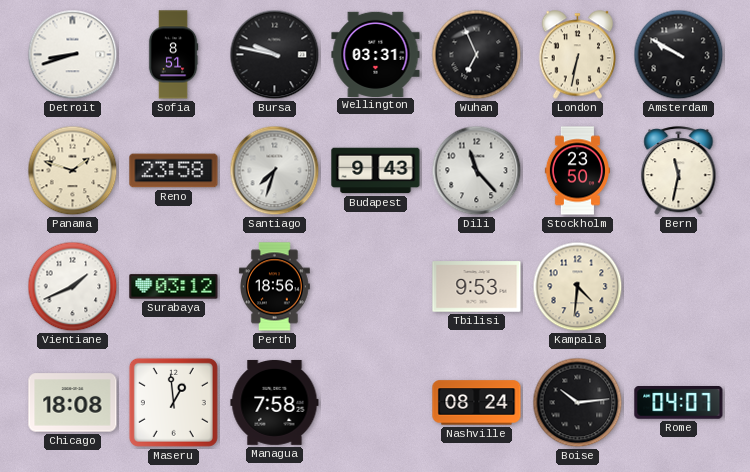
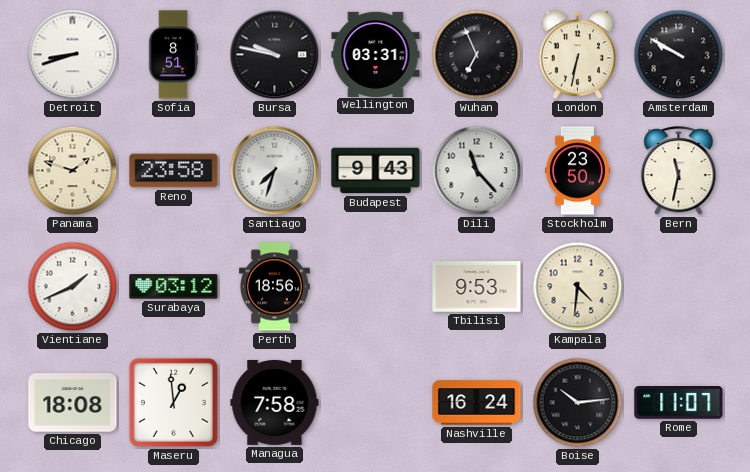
Nashville: 08:24 -> 16:24
Rome: 04:07 -> 11:07
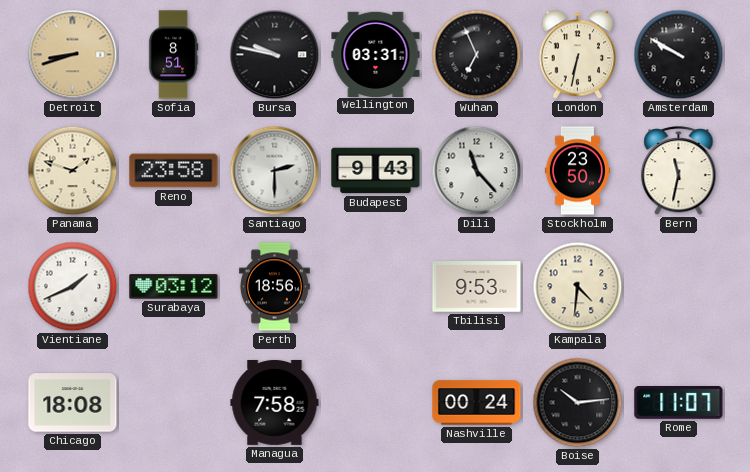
Detroit dial: white -> champagne
Santiago: 7:33 -> 2:30
Maseru: 12:59 -> none
Nashville: 16:24 -> 00:24
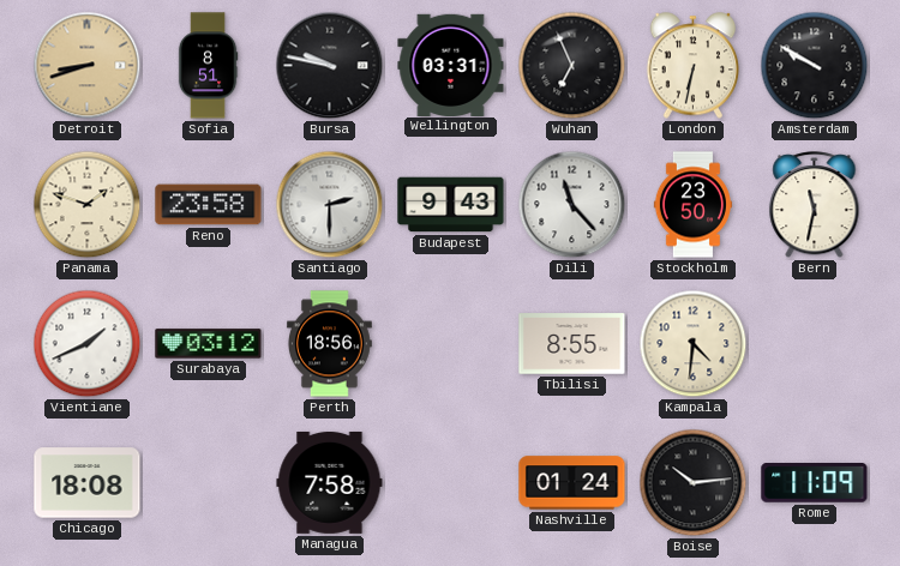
Tbilisi: 9:53 -> 8:55
Nashville: 00:24 -> 01:24
Rome: 11:07 -> 11:09
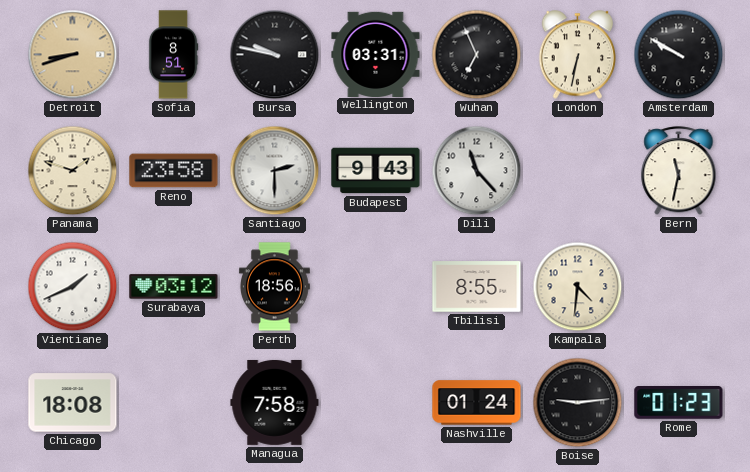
Stockholm: 23:50 -> none
Boise: 10:14 -> 9:14
Rome: 11:09 -> 01:23
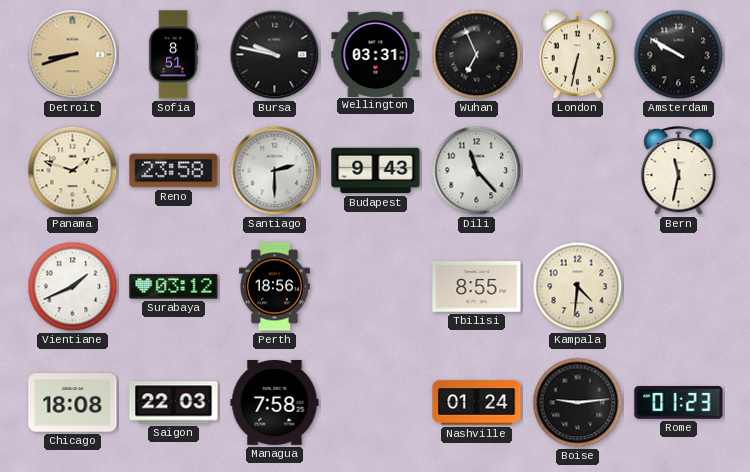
Saigon: none -> 22:03
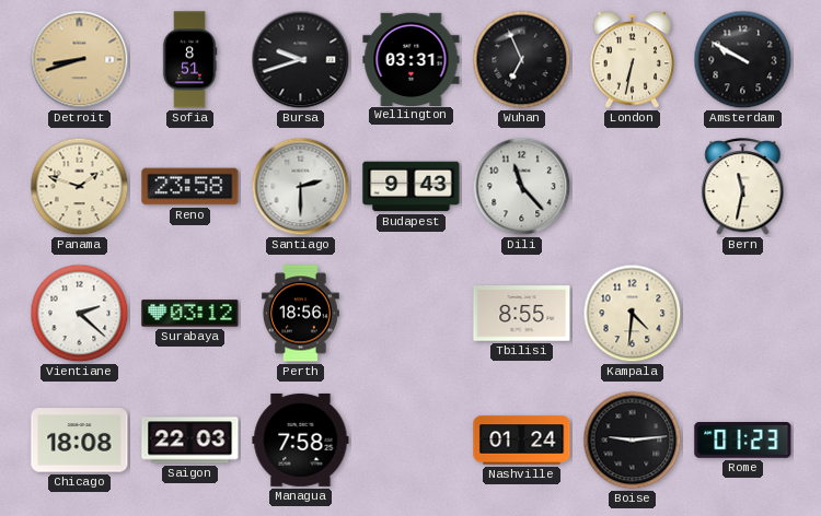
Bursa: 9:47 -> 9:42
Vientiane: 1:41 -> 2:22
